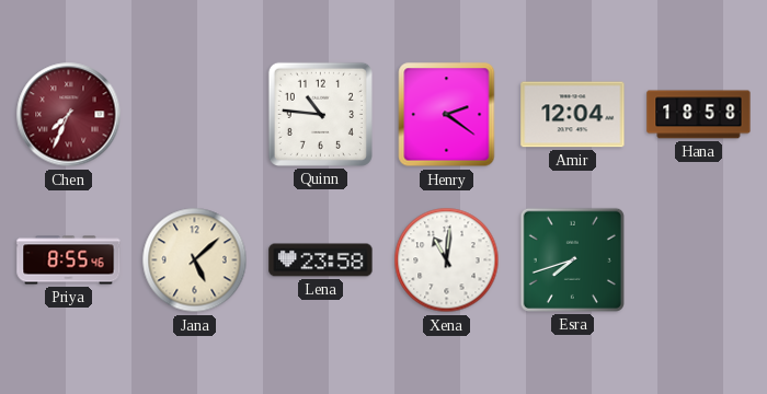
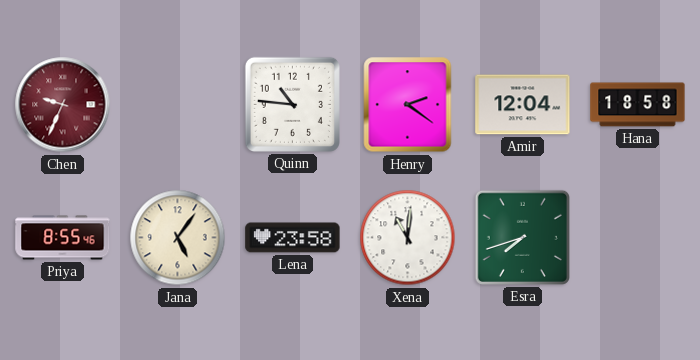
Chen: 7:34 -> 9:34
Jana: 5:08 -> 5:06
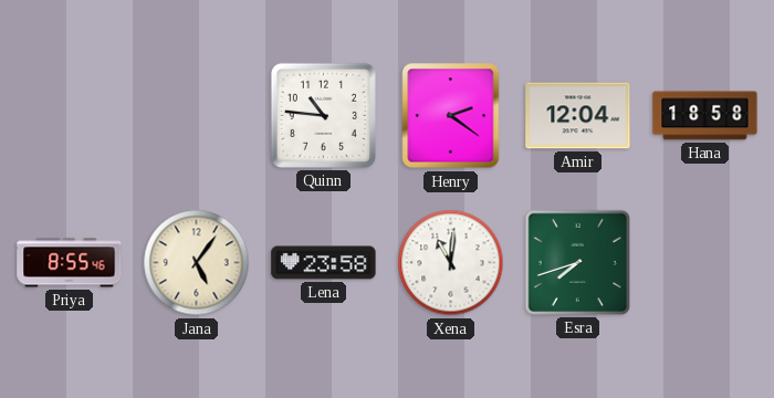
Chen: 9:34 -> none
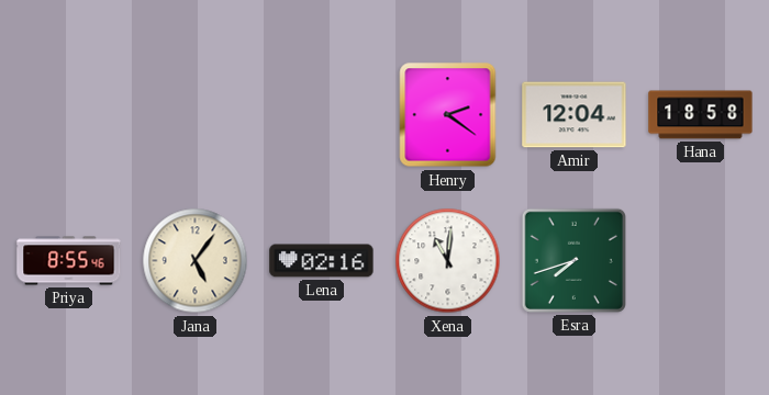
Quinn: 10:46 -> none
Lena: 23:58 -> 02:16
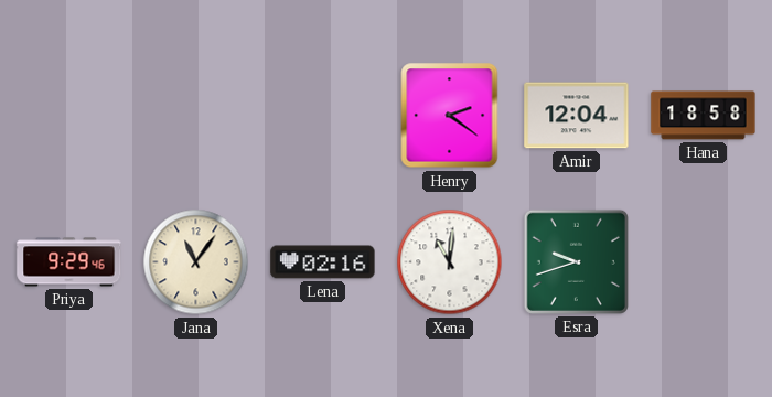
Priya: 8:55 -> 9:29
Jana: 5:06 -> 11:06
Esra: 7:42 -> 9:42
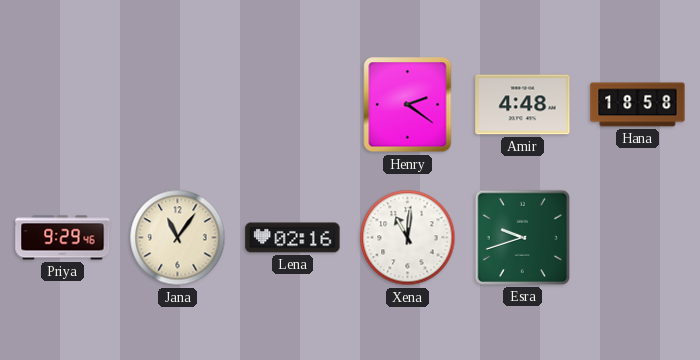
Amir: 12:04 -> 4:48
